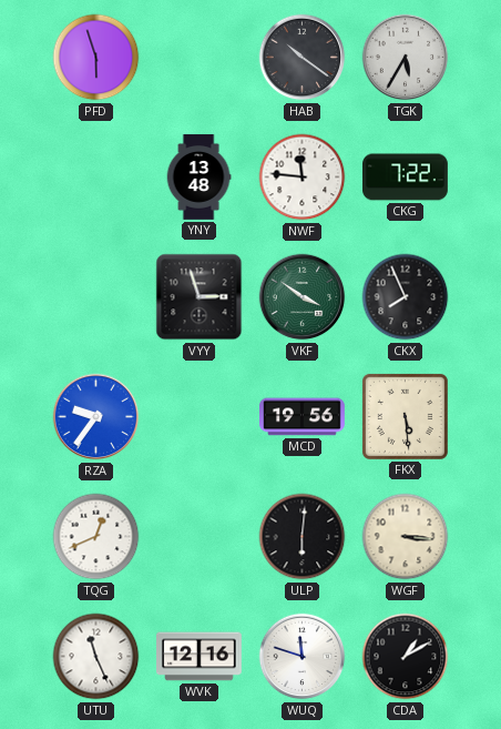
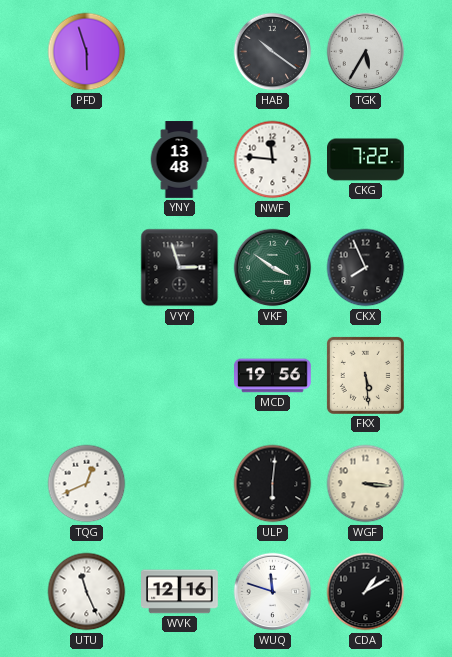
RZA: 9:36 -> none
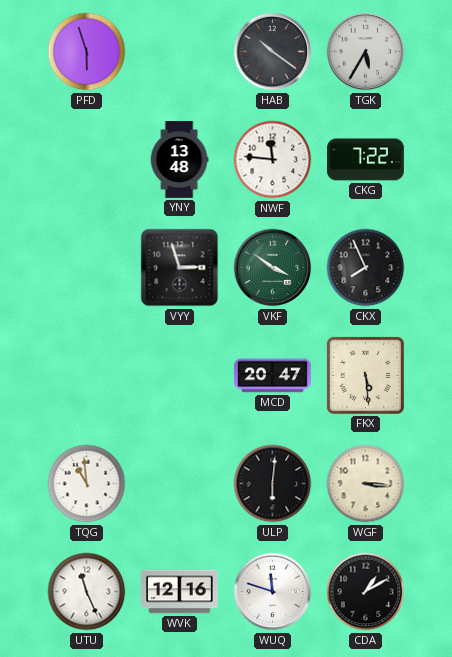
MCD: 19:56 -> 20:47
TQG: 12:41 -> 10:59
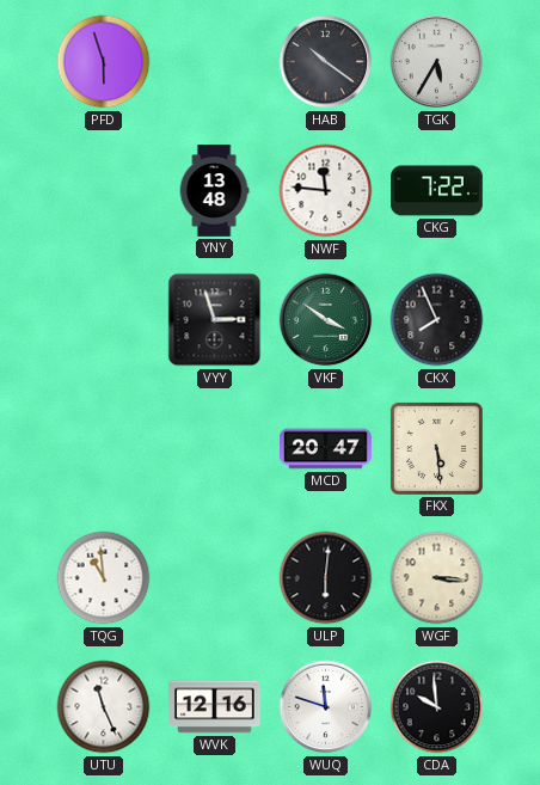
CDA: 1:10 -> 9:59
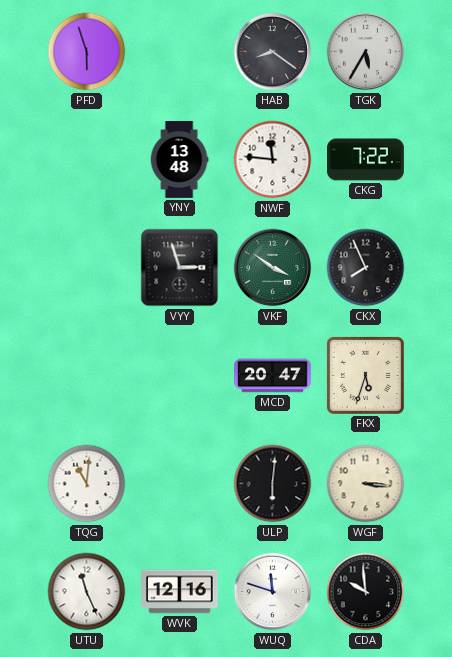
HAB: 10:21 -> 8:21
FKX: 5:29 -> 5:33
TQG: 10:59 -> 11:01
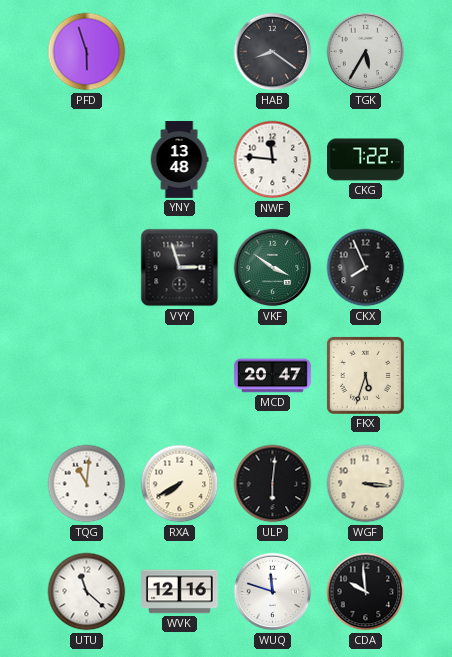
RXA: none -> 7:40
UTU: 11:26 -> 11:22
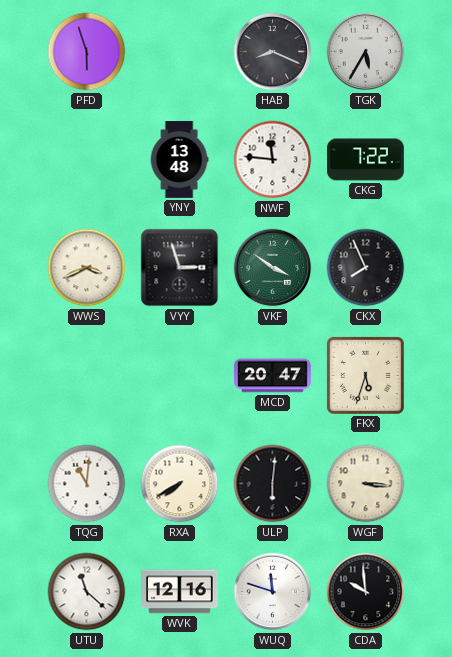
HAB: 8:21 -> 8:19
WWS: none -> 3:41
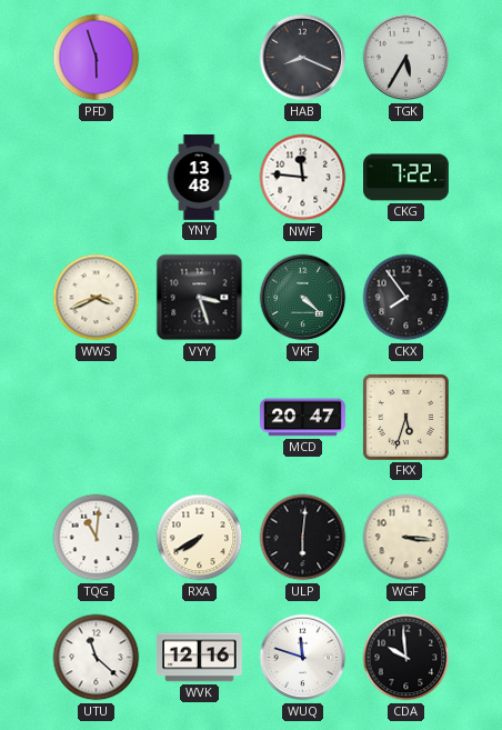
VYY: 2:57 -> 3:27
VKF: 3:51 -> 4:22
CKX: 7:56 -> 7:54
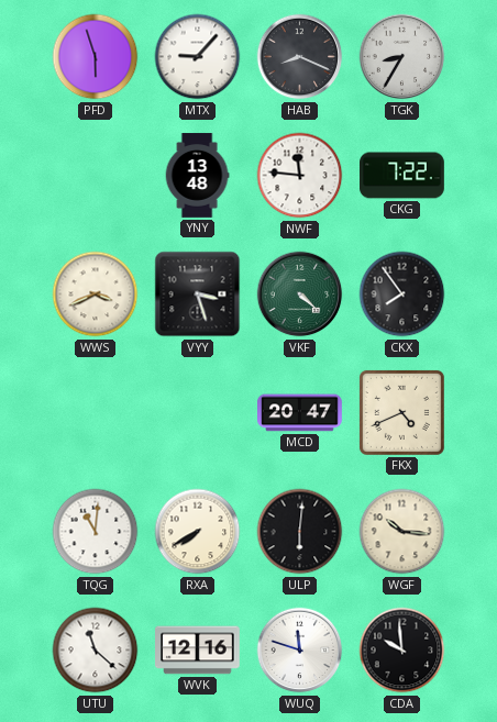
MTX: none -> 9:07
TGK: 5:35 -> 8:35
FKX: 5:33 -> 4:41
WGF: 3:16 -> 10:16
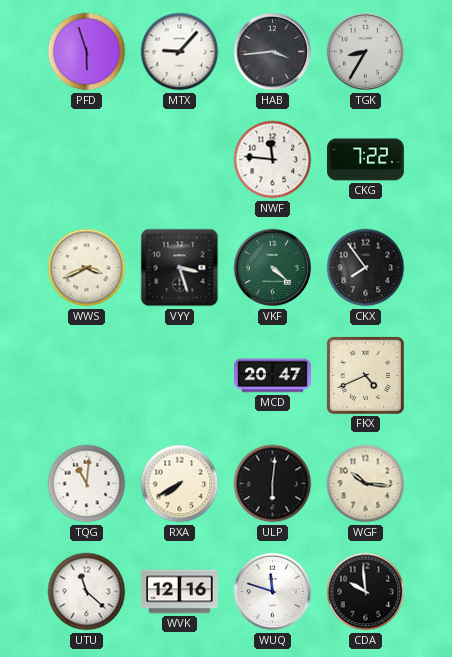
HAB: 8:19 -> 3:44
YNY: 13:48 -> none
